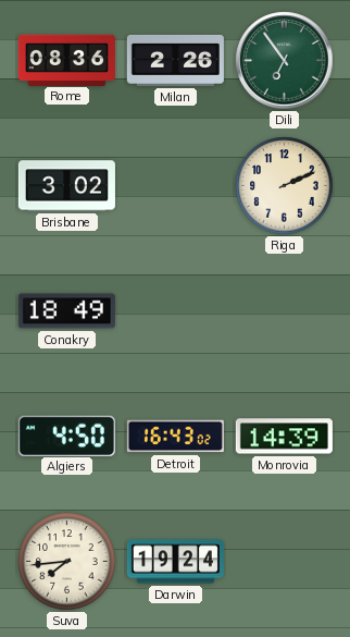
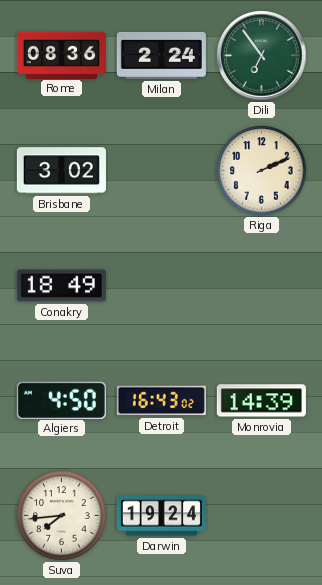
Milan: 2:26 -> 2:24
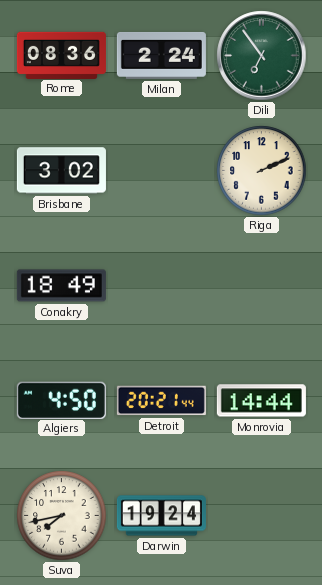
Detroit: 16:43 -> 20:21
Monrovia: 14:39 -> 14:44
Suva: 7:44 -> 7:43
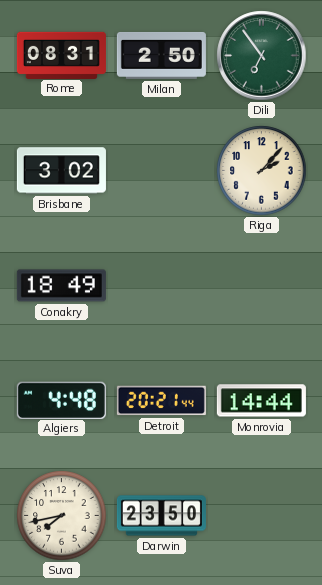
Rome: 08:36 -> 08:31
Milan: 2:24 -> 2:50
Riga: 2:11 -> 2:07
Algiers: 4:50 -> 4:48
Darwin: 19:24 -> 23:50
